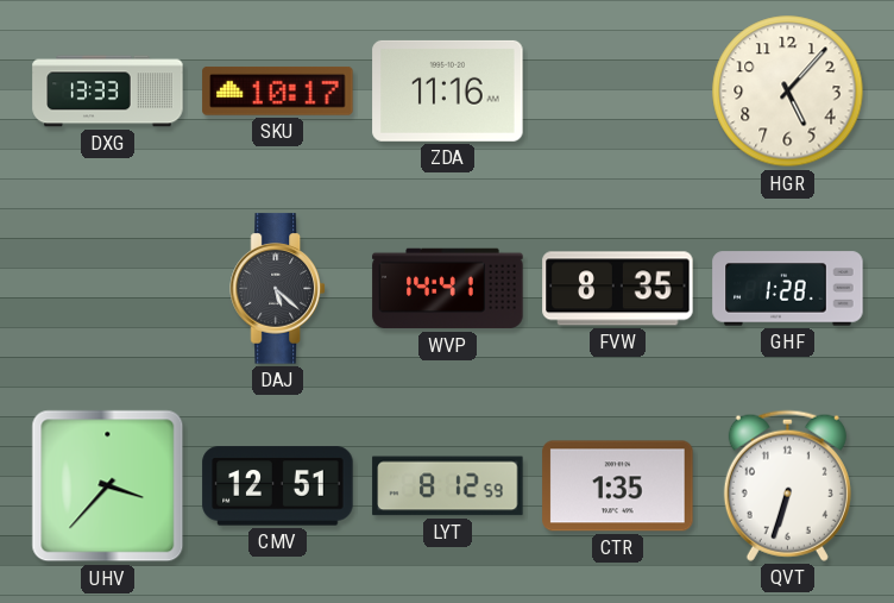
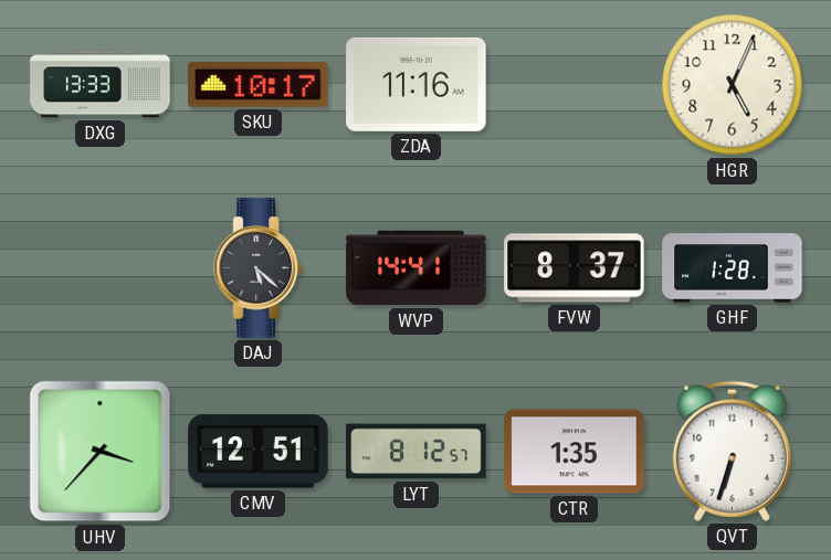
HGR: 5:07 -> 5:04
FVW: 8:35 -> 8:37
LYT: 8:12:59 -> 8:12:57
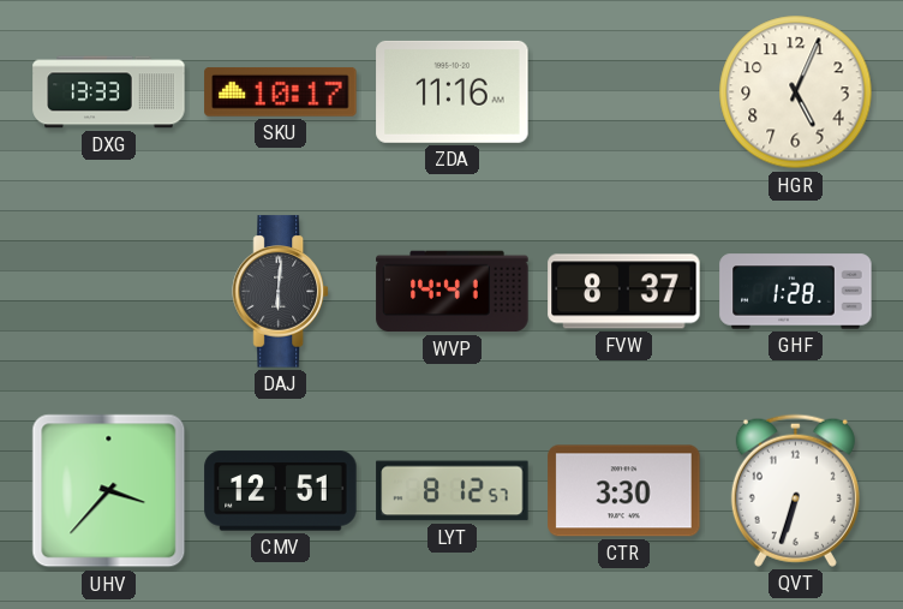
DAJ: 5:22 -> 6:01
CTR: 1:35 -> 3:30
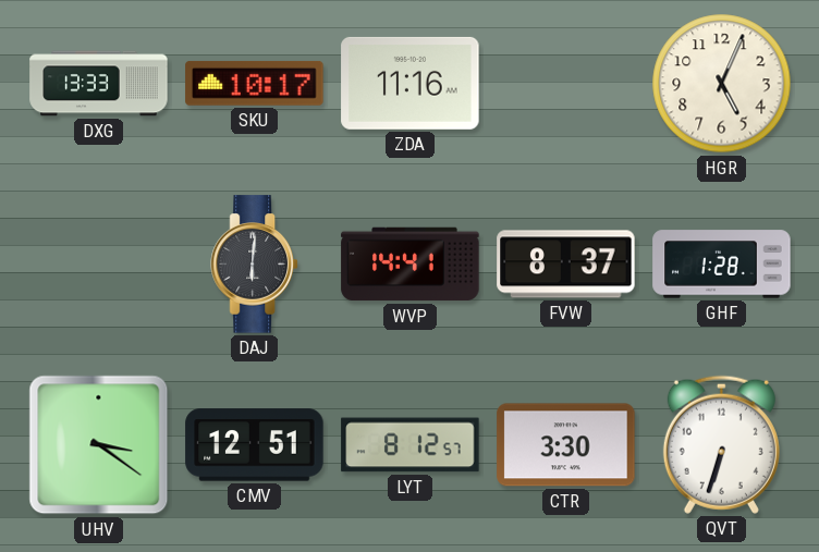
UHV: 3:37 -> 3:21
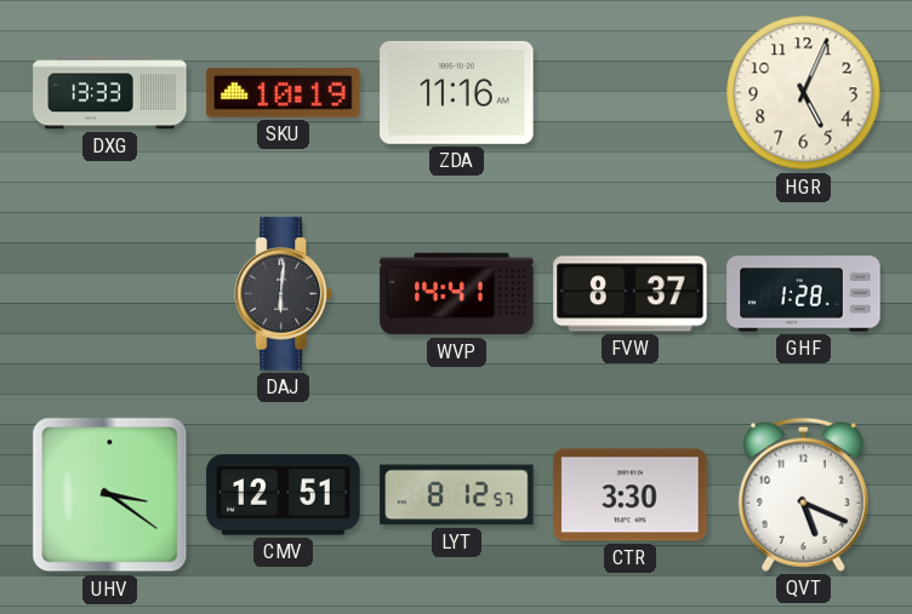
SKU: 10:17 -> 10:19
QVT: 6:33 -> 5:19
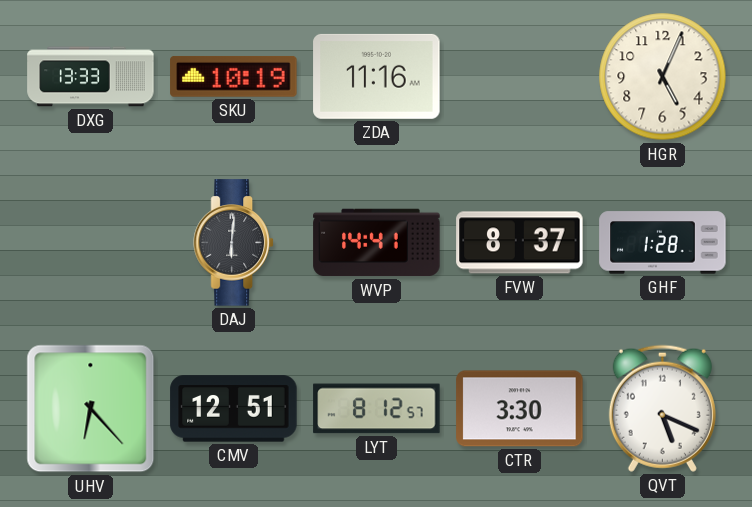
UHV: 3:21 -> 6:23
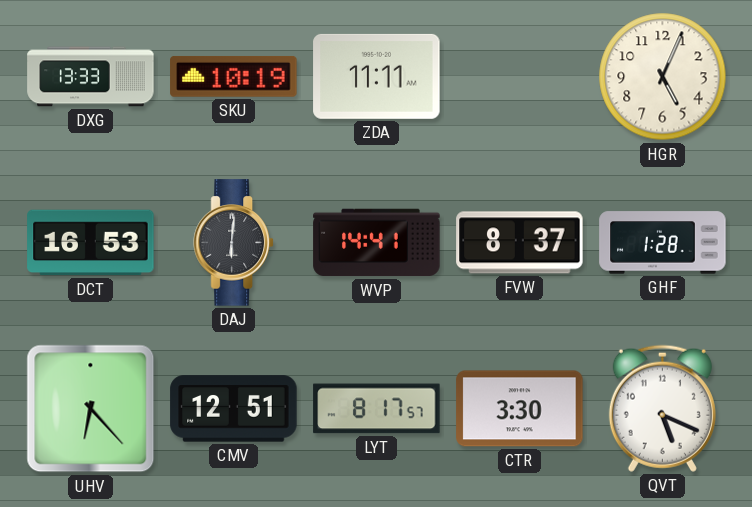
ZDA: 11:16 -> 11:11
DCT: none -> 16:53
LYT: 8:12 -> 8:17
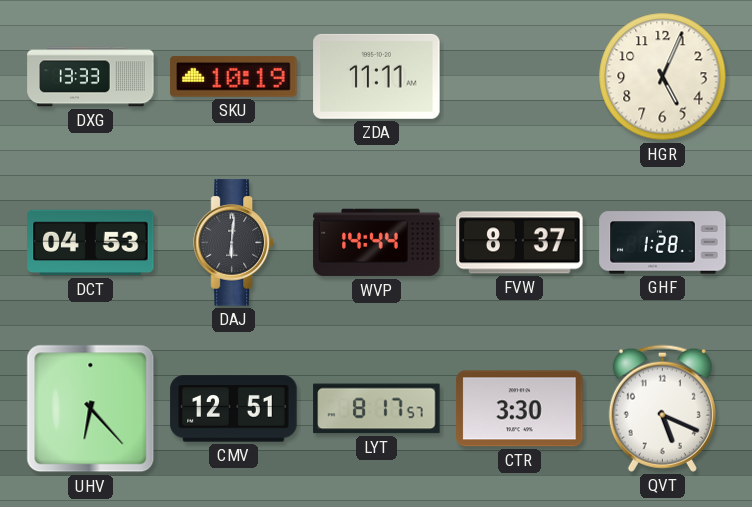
DCT: 16:53 -> 04:53
WVP: 14:41 -> 14:44
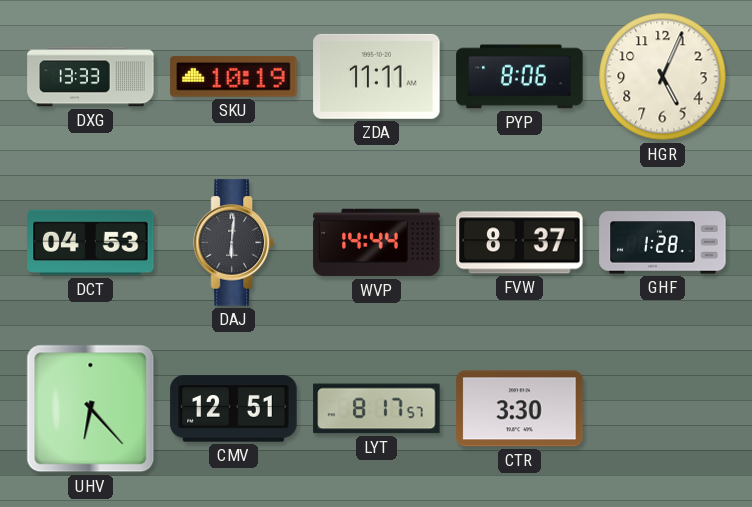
PYP: none -> 8:06
QVT: 5:19 -> none
